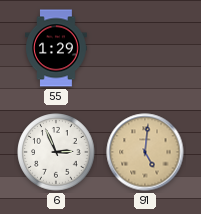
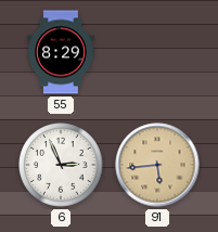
55: 1:29 -> 8:29
91: 5:01 -> 5:44
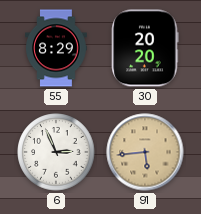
30: none -> 20:20
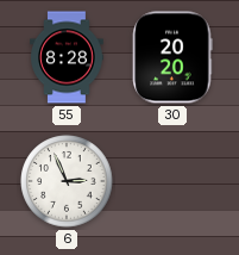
55: 8:29 -> 8:28
91: 5:44 -> none
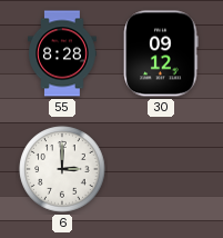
30: 20:20 -> 09:12
6: 2:56 -> 3:00
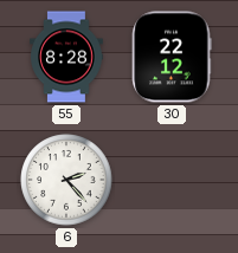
30: 09:12 -> 22:12
6: 3:00 -> 2:23
